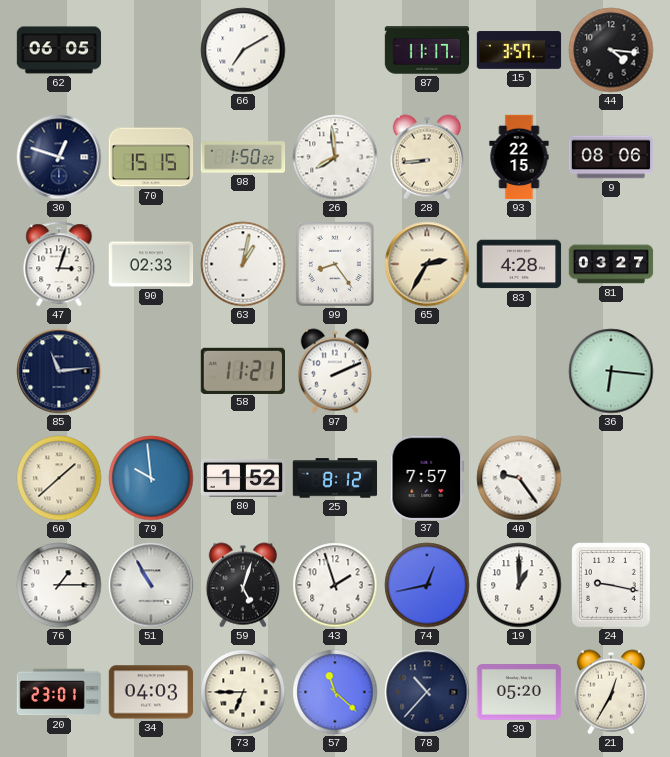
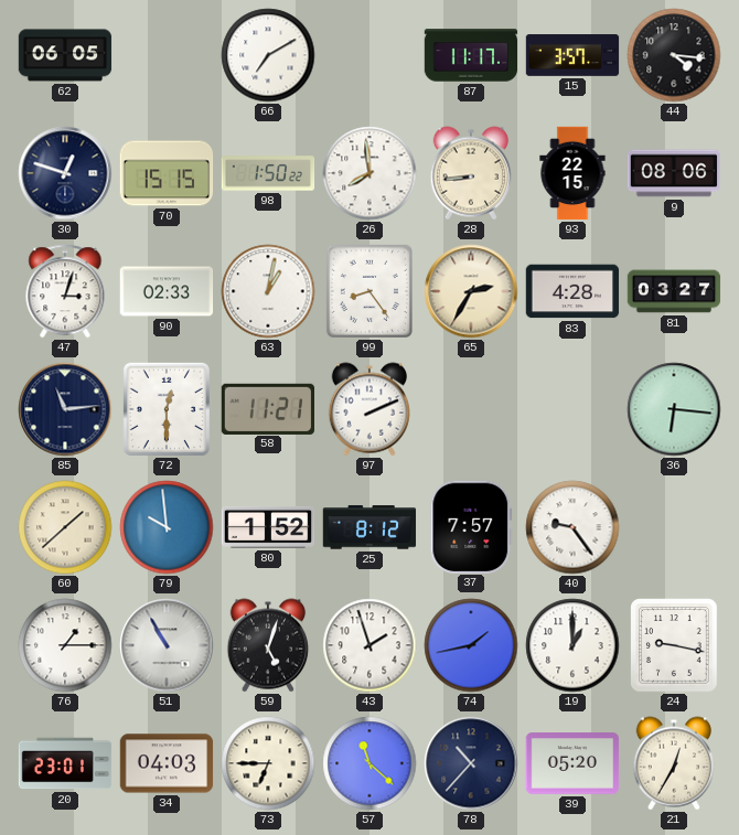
72: none -> 12:30
74: 12:43 -> 1:43
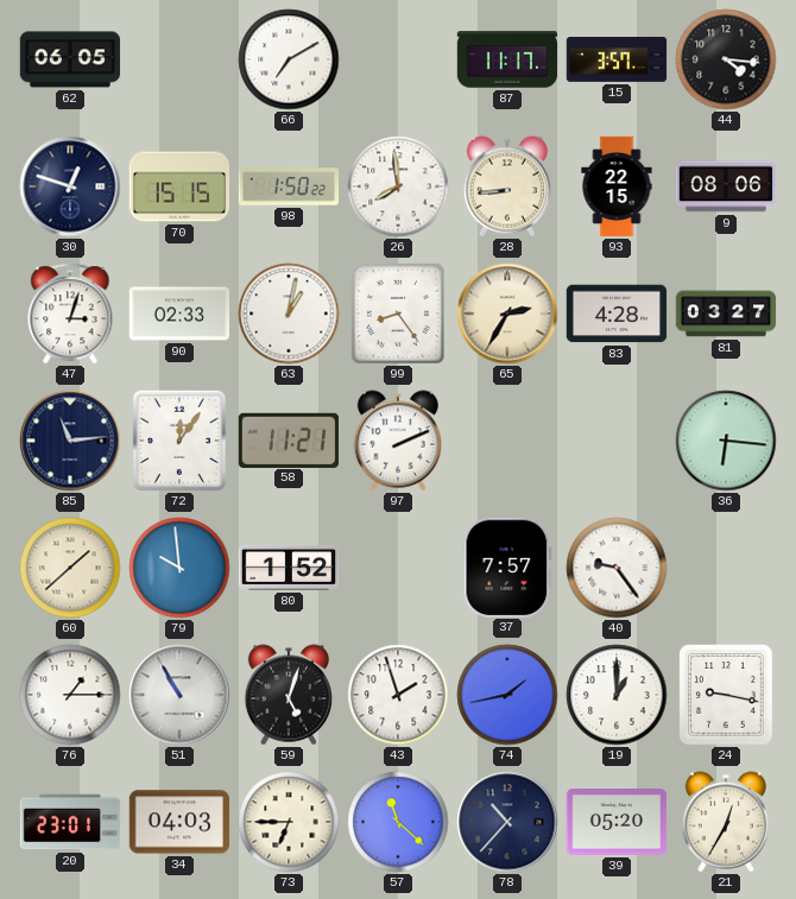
72: 12:30 -> 12:06
25: 8:12 -> none
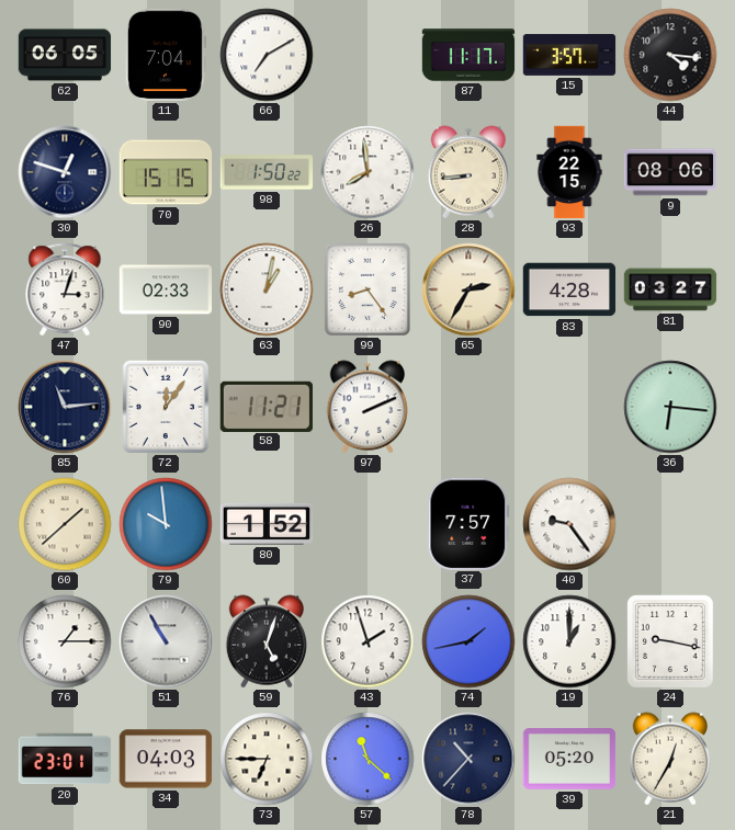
11: none -> 7:04
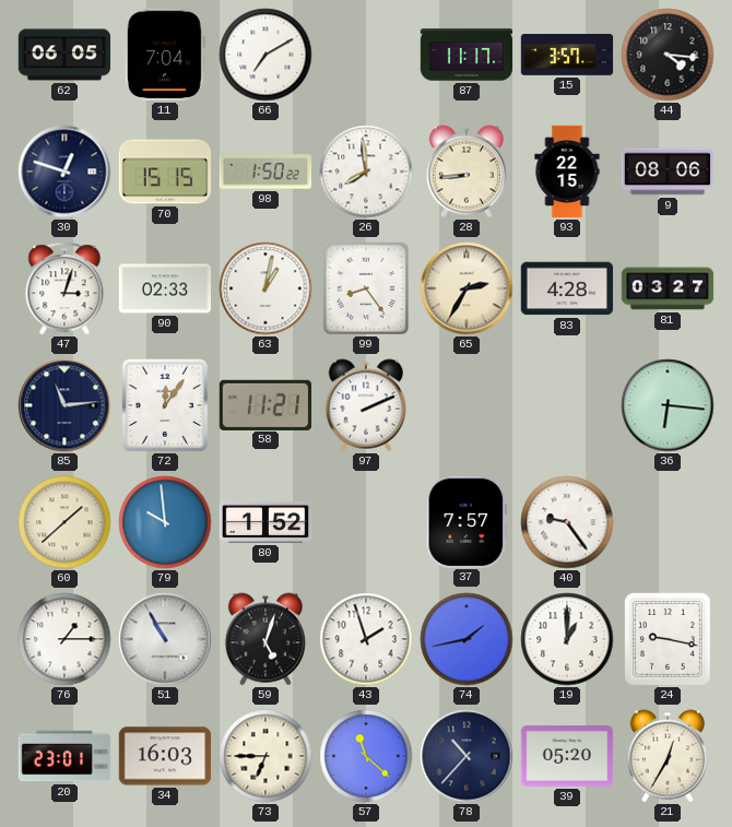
34: 04:03 -> 16:03
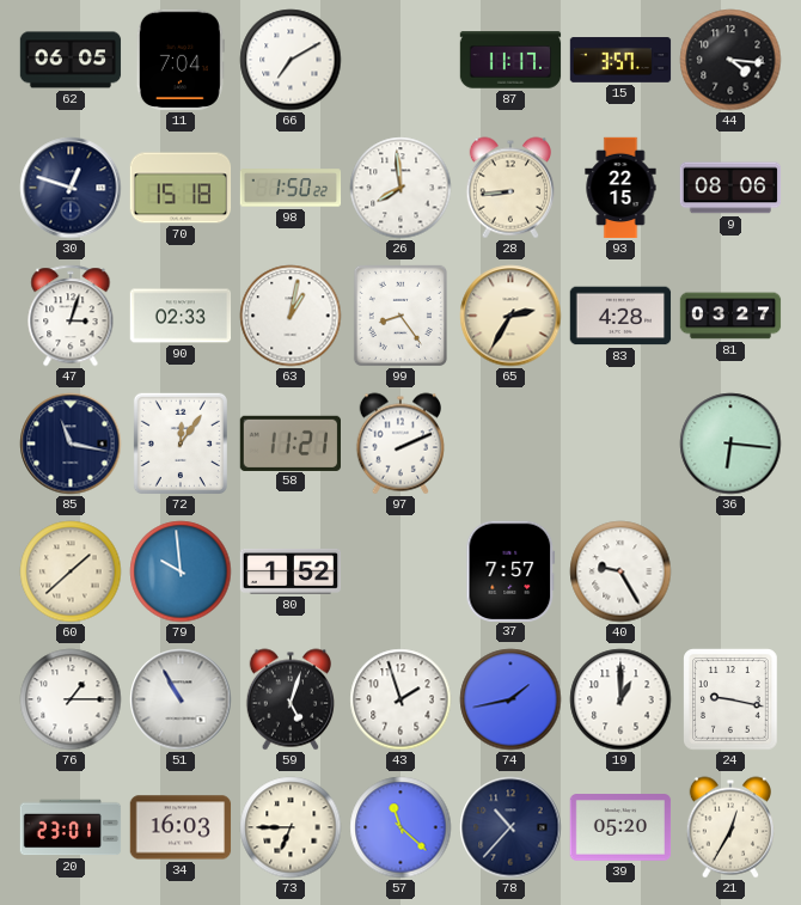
70: 15:15 -> 15:18
85: 11:14 -> 11:17
40: 9:24 -> 9:25
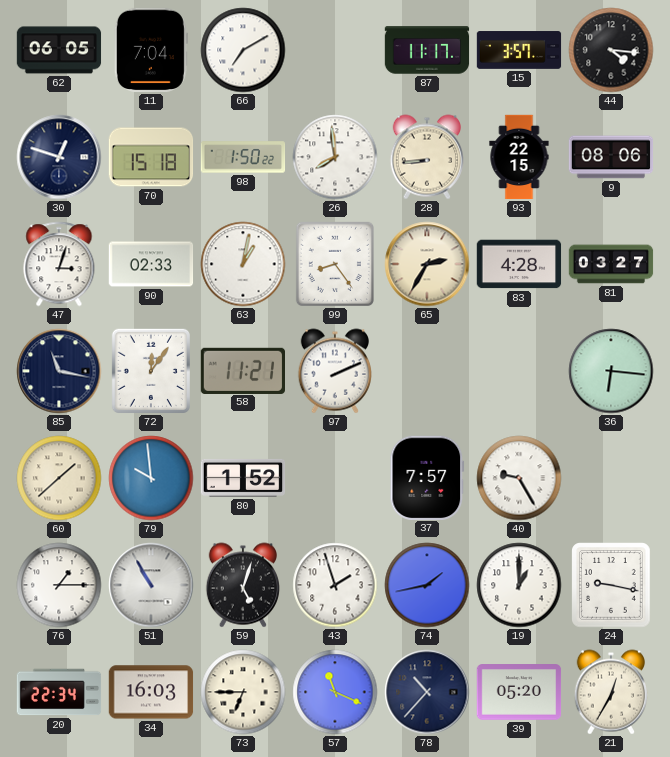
20: 23:01 -> 22:34
57: 11:22 -> 11:19
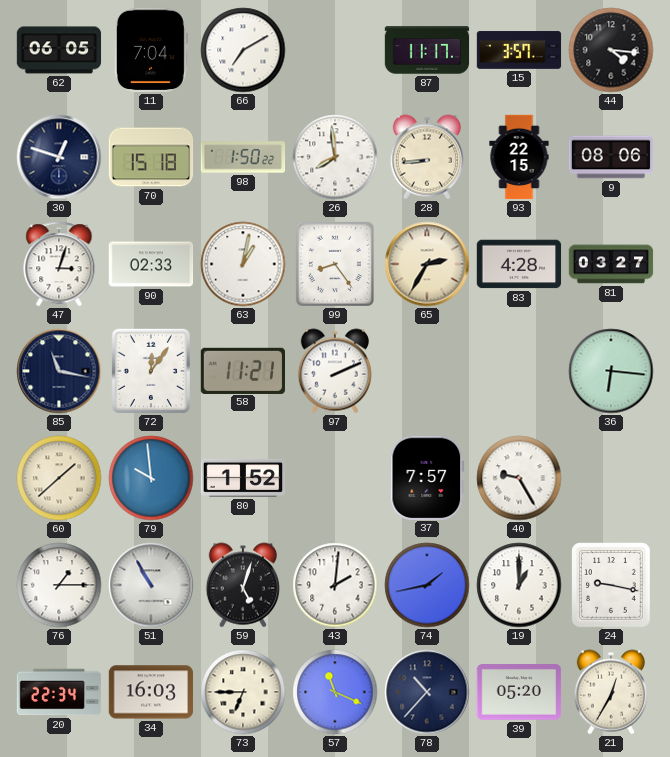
43: 1:57 -> 2:01
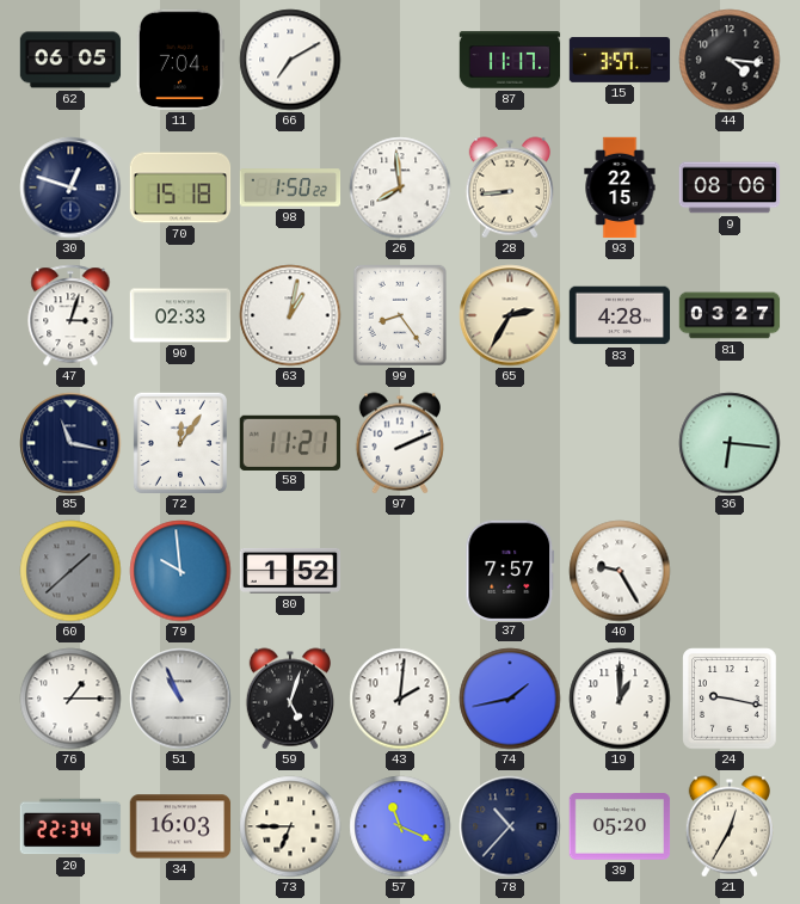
60 dial: cream -> grey
51: 10:55 -> 10:56
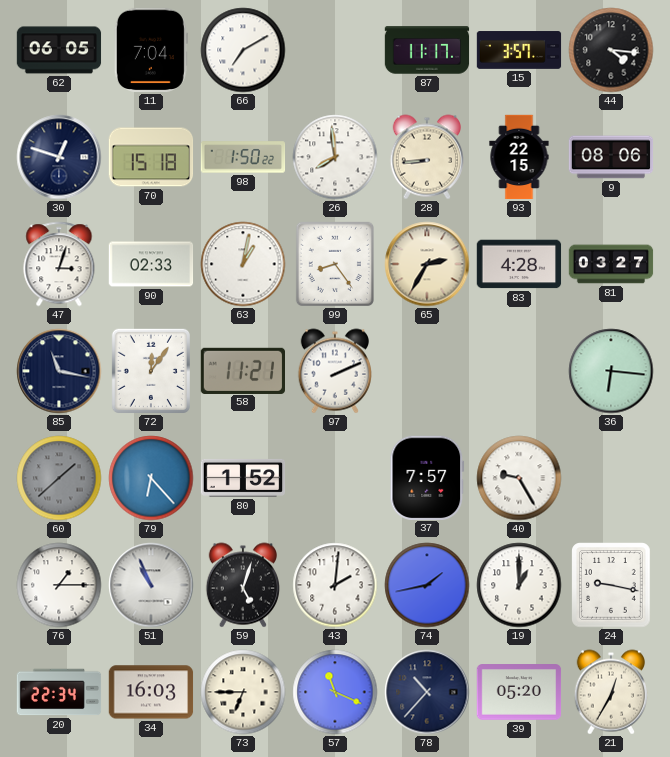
79: 9:59 -> 6:23
